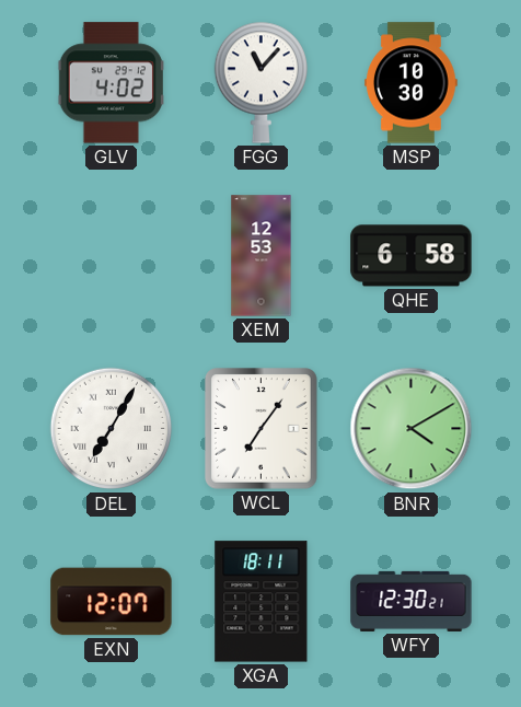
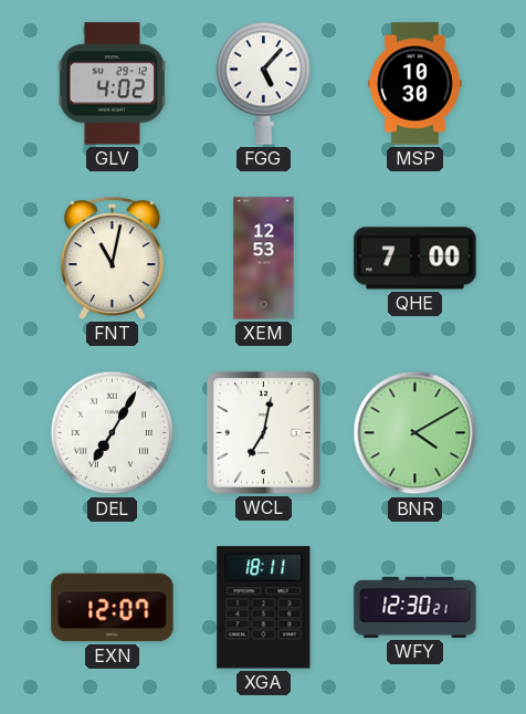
FGG: 11:07 -> 5:07
FNT: none -> 11:02
QHE: 6:58 -> 7:00
WCL: 7:06 -> 7:02
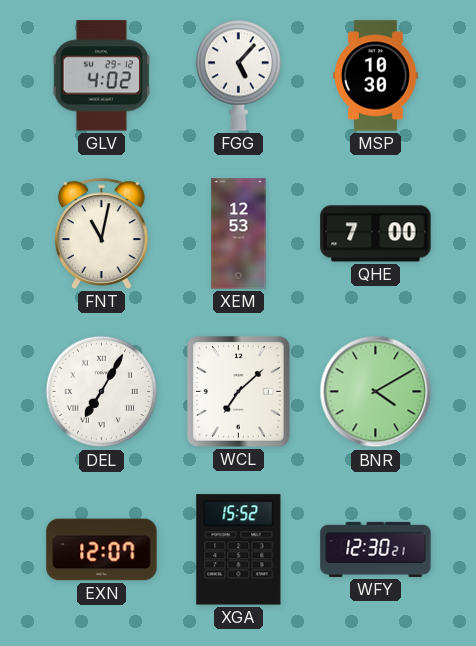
WCL: 7:02 -> 7:08
XGA: 18:11 -> 15:52
